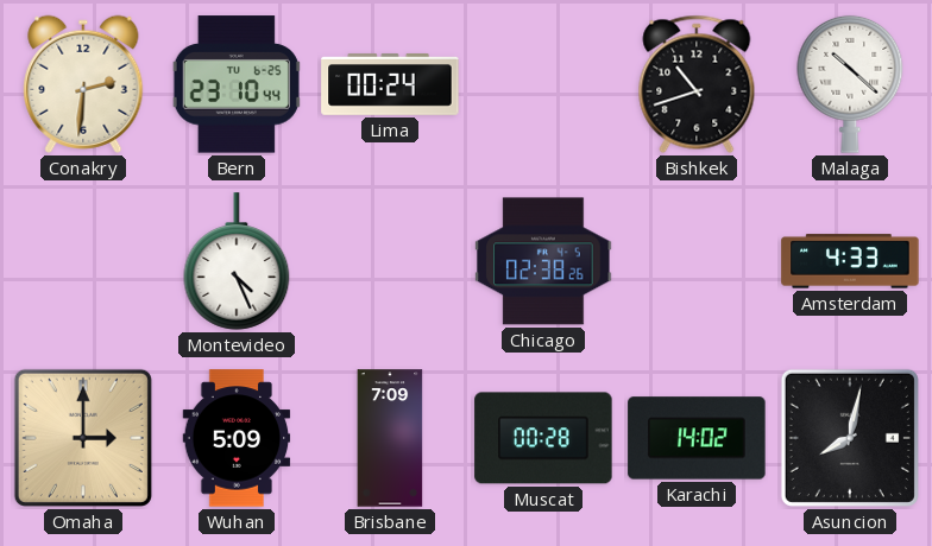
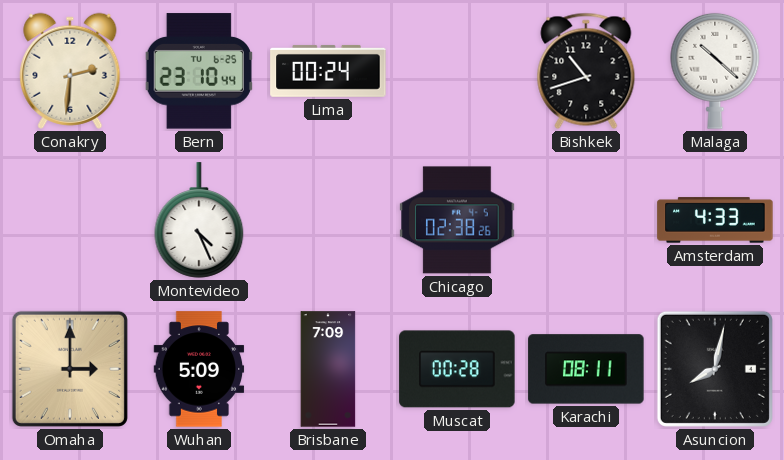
Karachi: 14:02 -> 08:11
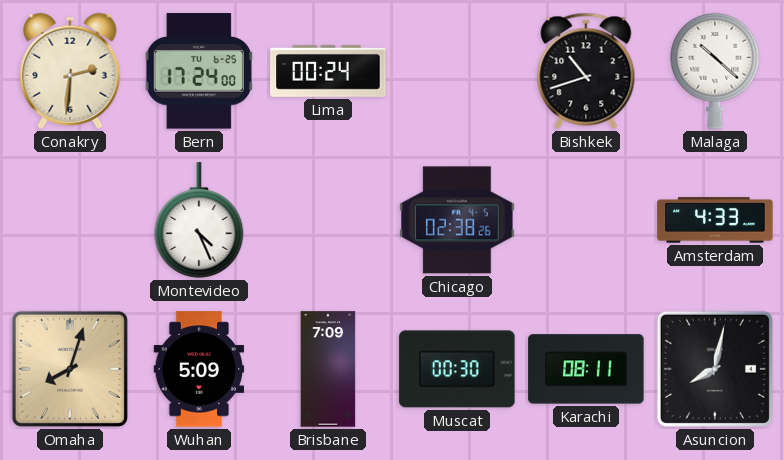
Bern: 23:10 -> 17:24
Omaha: 3:00 -> 8:03
Muscat: 00:28 -> 00:30
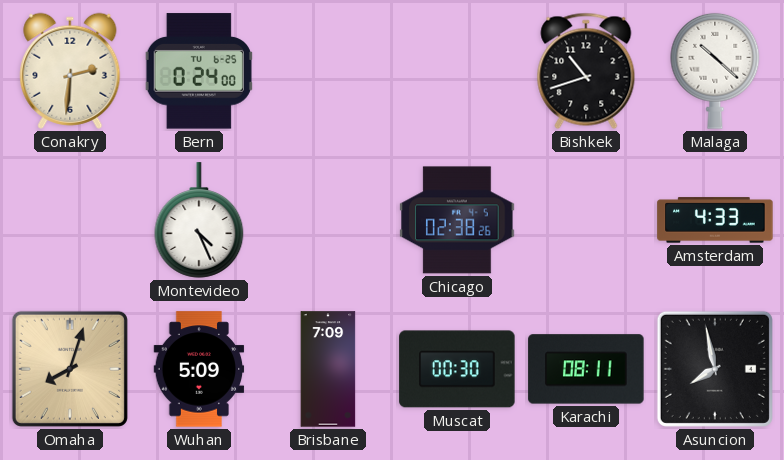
Bern: 17:24 -> 0:24
Lima: 00:24 -> none
Asuncion: 8:02 -> 7:58
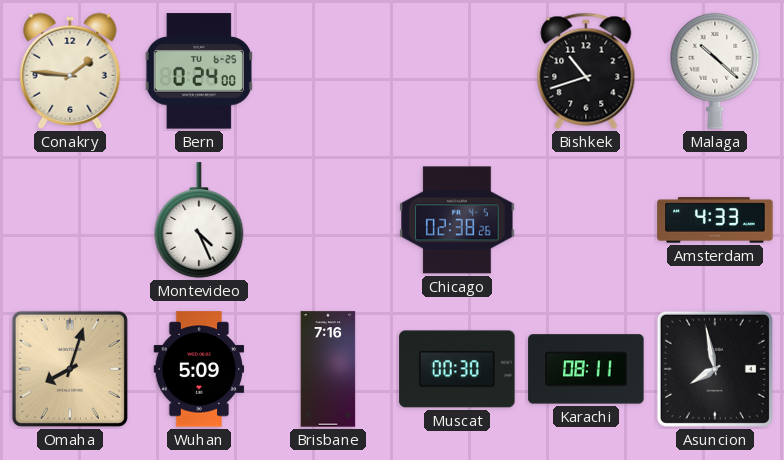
Conakry: 2:31 -> 1:46
Brisbane: 7:09 -> 7:16
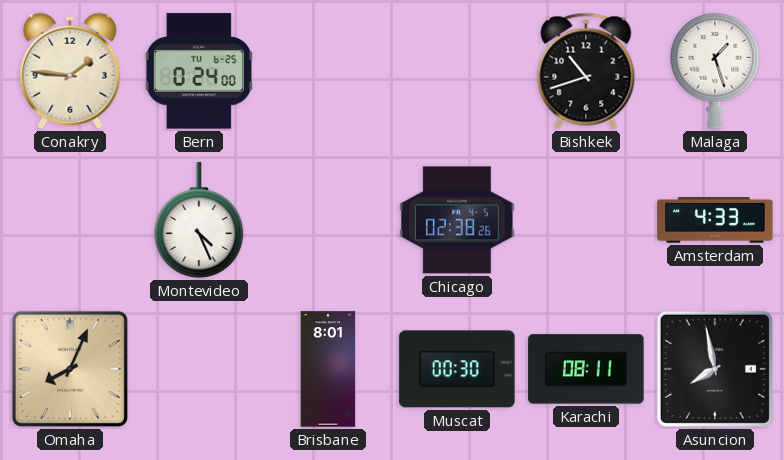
Malaga: 10:22 -> 1:27
Omaha: 8:03 -> 8:04
Wuhan: 5:09 -> none
Brisbane: 7:16 -> 8:01
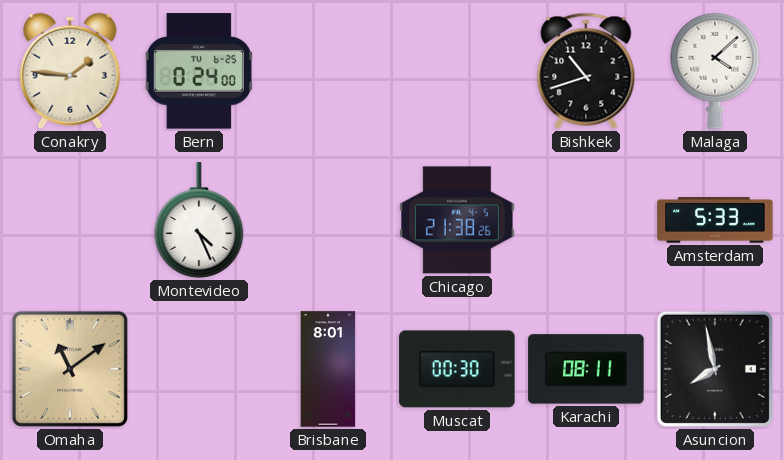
Malaga: 1:27 -> 4:08
Chicago: 02:38 -> 21:38
Amsterdam: 4:33 -> 5:33
Omaha: 8:04 -> 11:09
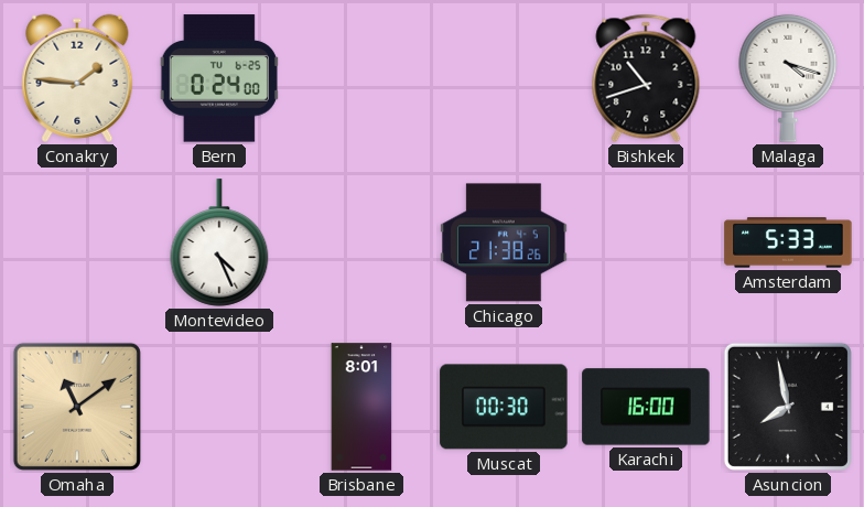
Malaga: 4:08 -> 4:18
Karachi: 08:11 -> 16:00
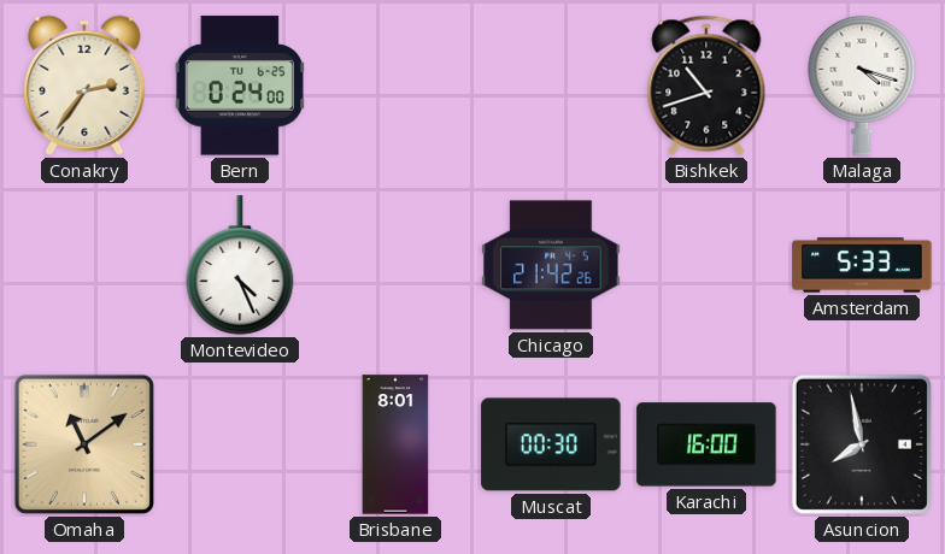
Conakry: 1:46 -> 2:36
Chicago: 21:38 -> 21:42
